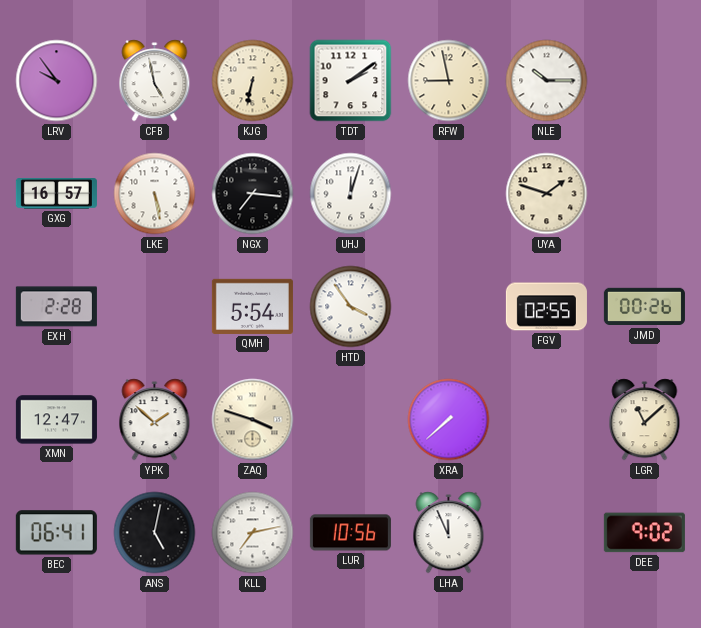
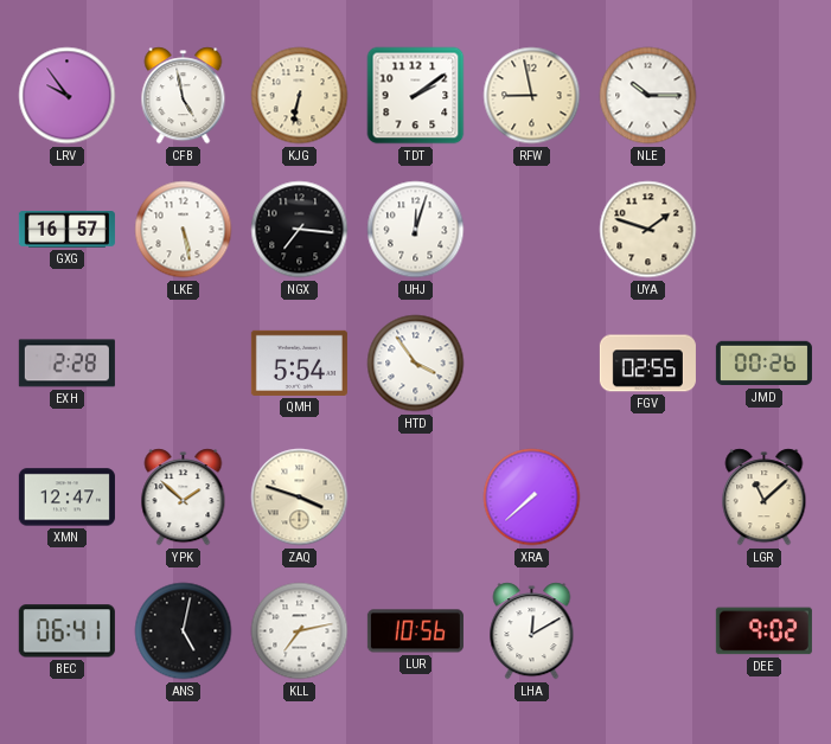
LHA: 11:56 -> 12:10
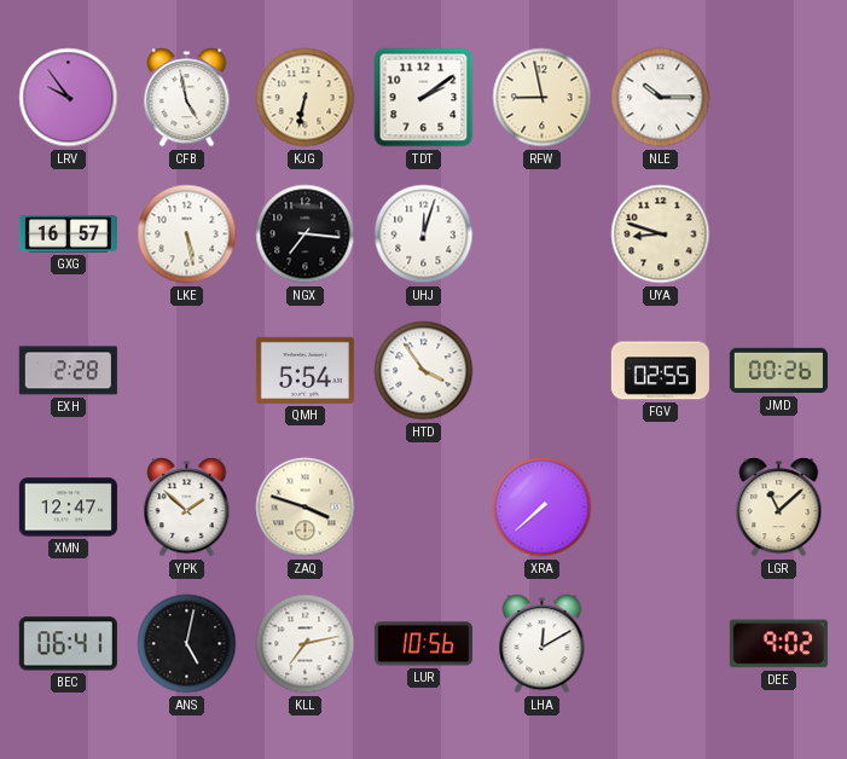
UYA: 1:48 -> 8:48
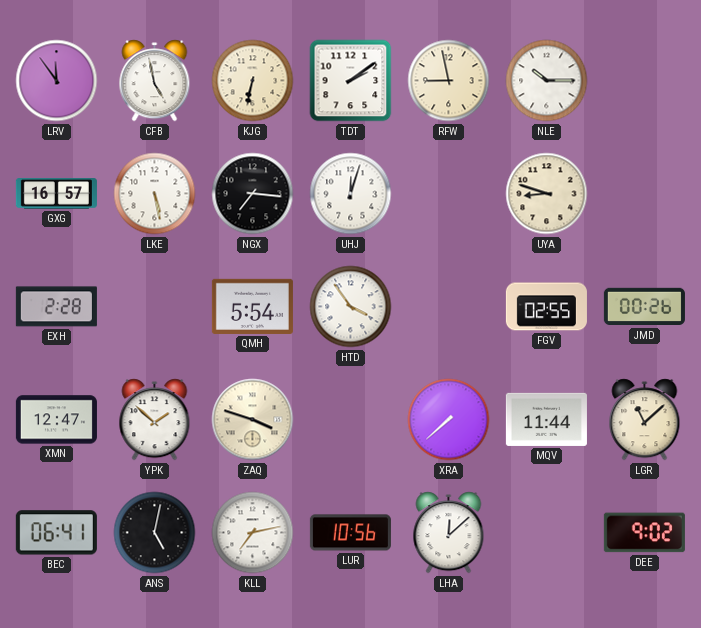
LRV: 9:54 -> 11:54
MQV: none -> 11:44
LHA: 12:10 -> 12:08
